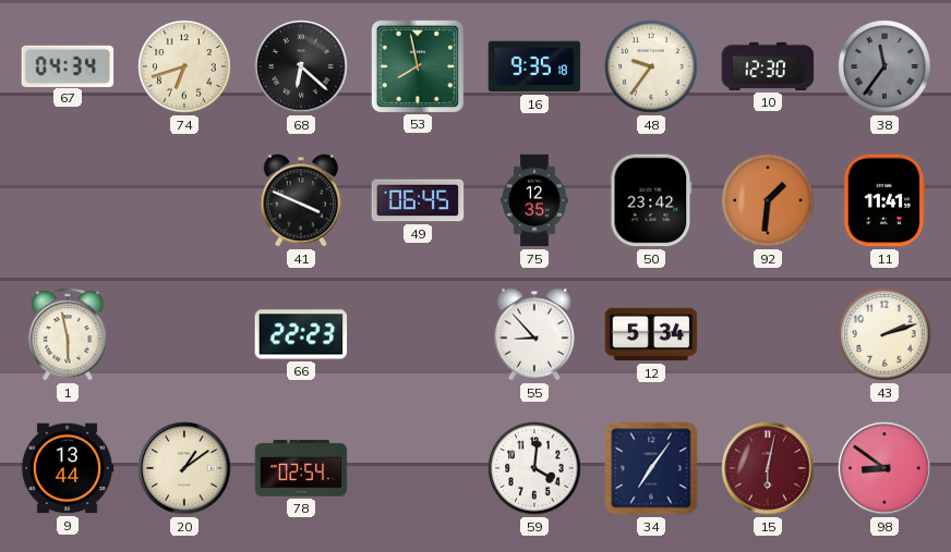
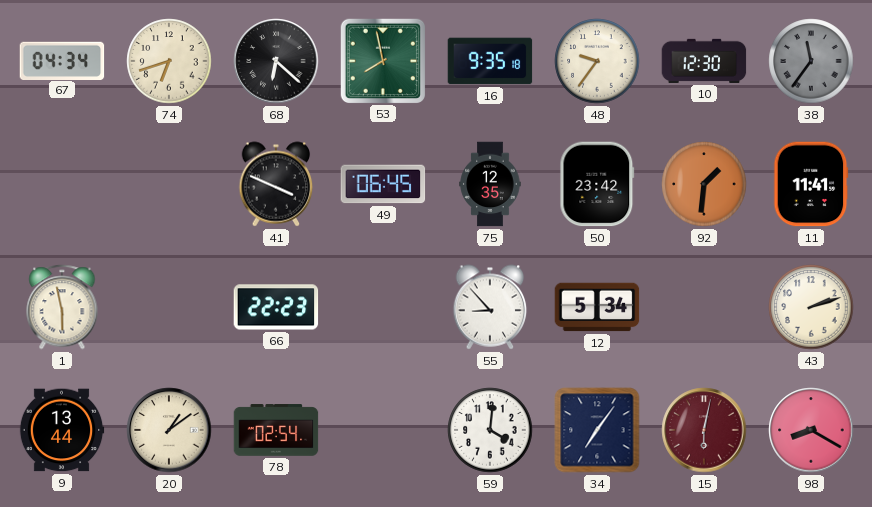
98: 8:51 -> 8:20
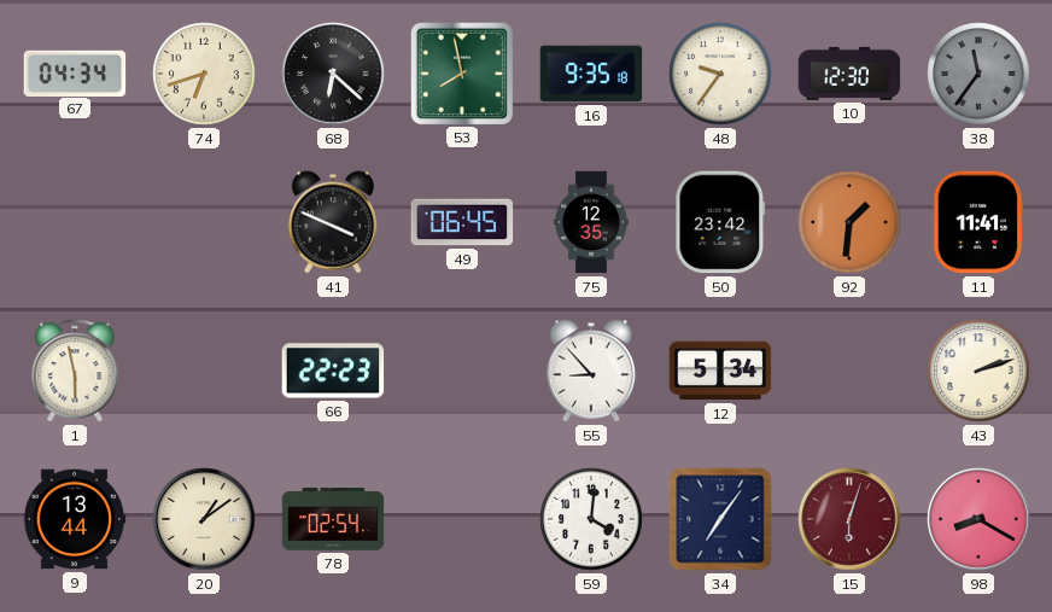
15: 6:02 -> 6:03
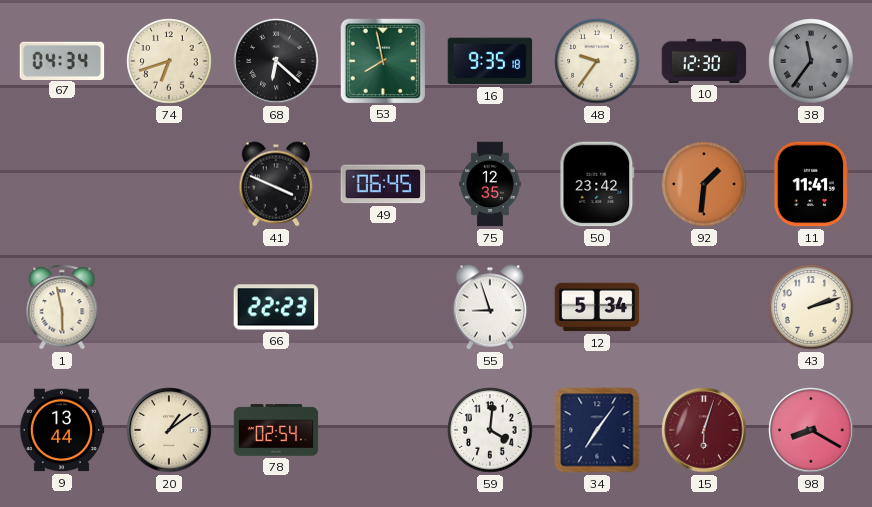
55: 8:53 -> 8:57
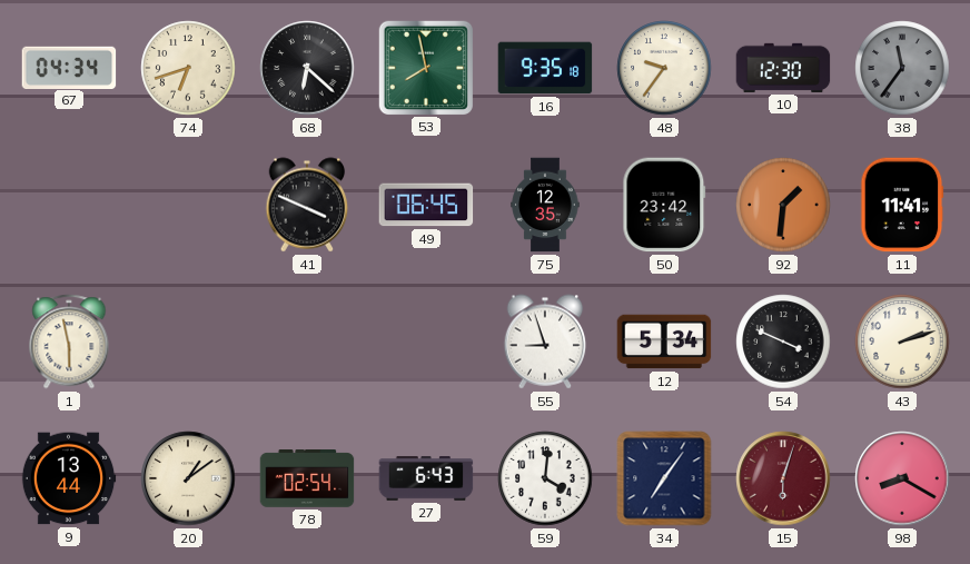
66: 22:23 -> none
54: none -> 3:49
27: none -> 6:43
